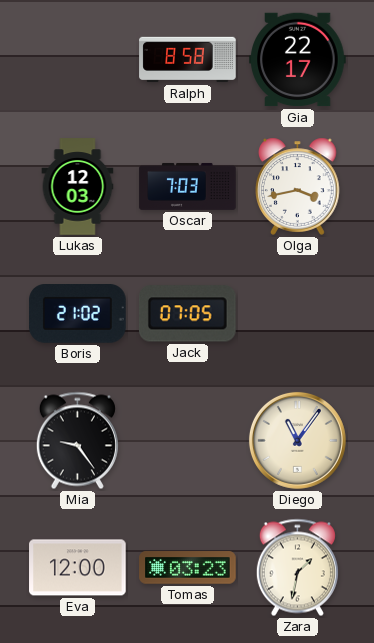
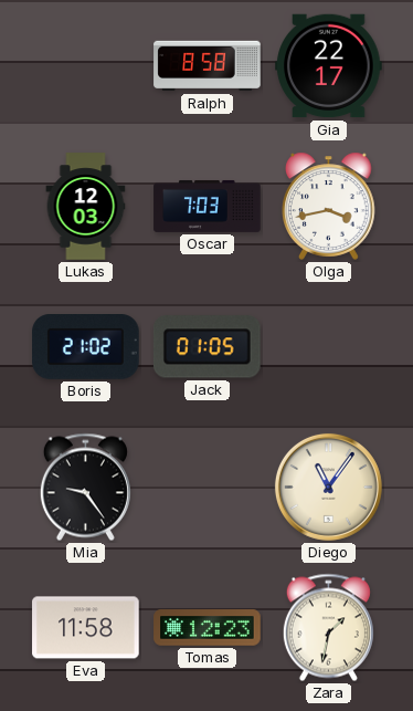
Jack: 07:05 -> 01:05
Eva: 12:00 -> 11:58
Tomas: 03:23 -> 12:23
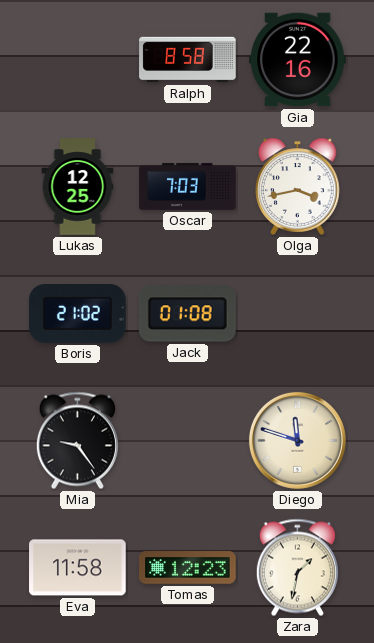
Gia: 22:17 -> 22:16
Lukas: 12:03 -> 12:25
Jack: 01:05 -> 01:08
Diego: 11:06 -> 11:48
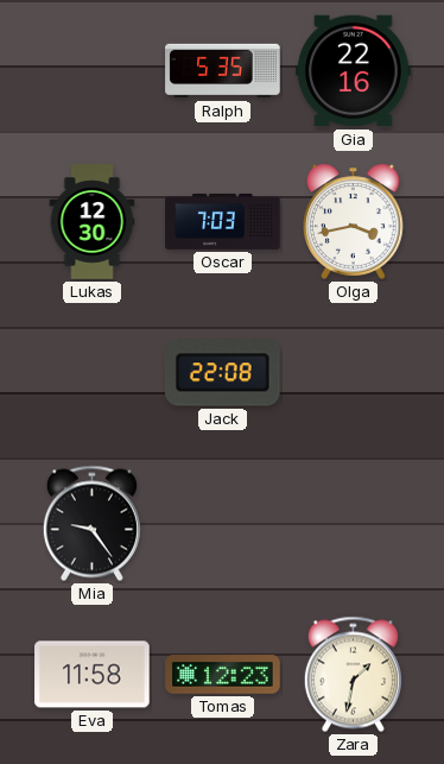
Ralph: 8:58 -> 5:35
Lukas: 12:25 -> 12:30
Boris: 21:02 -> none
Jack: 01:08 -> 22:08
Diego: 11:48 -> none
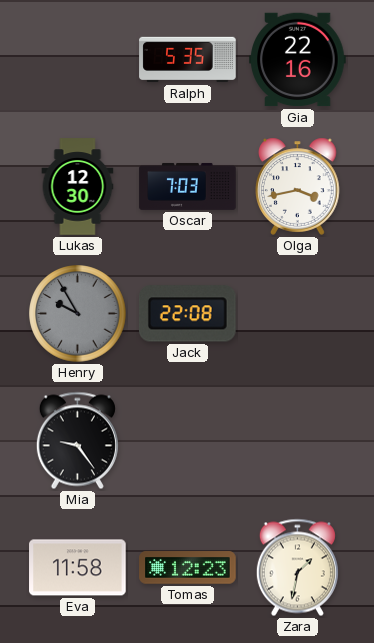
Henry: none -> 9:55
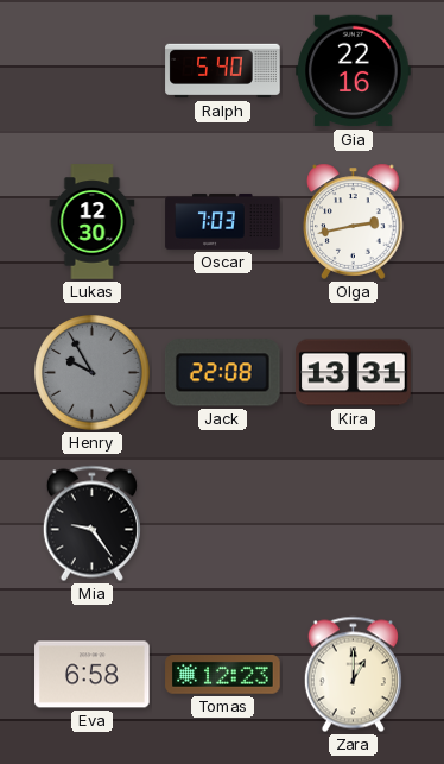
Ralph: 5:35 -> 5:40
Olga: 3:43 -> 2:43
Kira: none -> 13:31
Eva: 11:58 -> 6:58
Zara: 1:32 -> 1:00
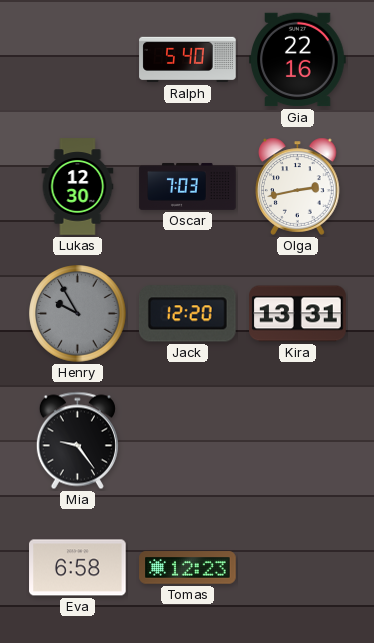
Jack: 22:08 -> 12:20
Zara: 1:00 -> none
